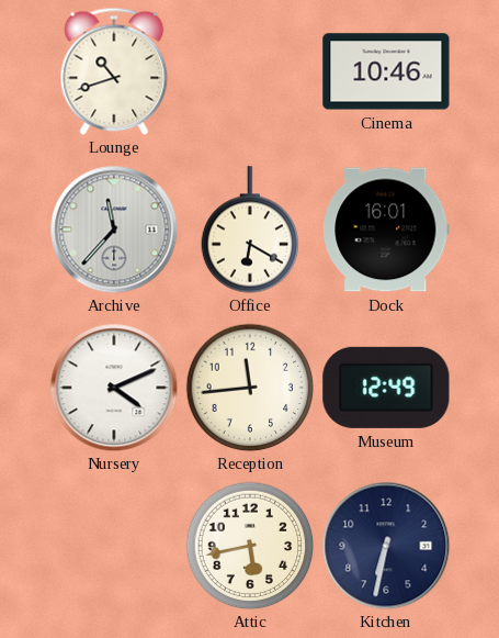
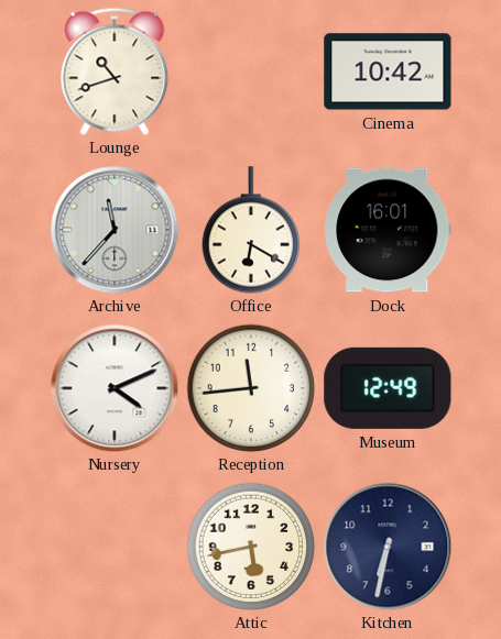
Cinema: 10:46 -> 10:42
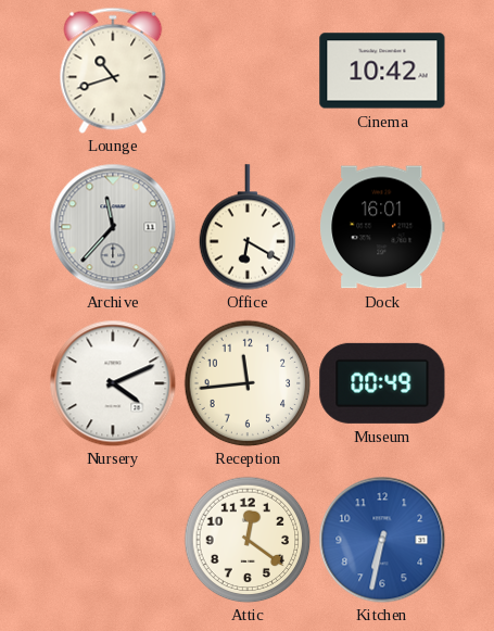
Museum: 12:49 -> 00:49
Attic: 5:43 -> 12:21
Kitchen dial: navy -> blue
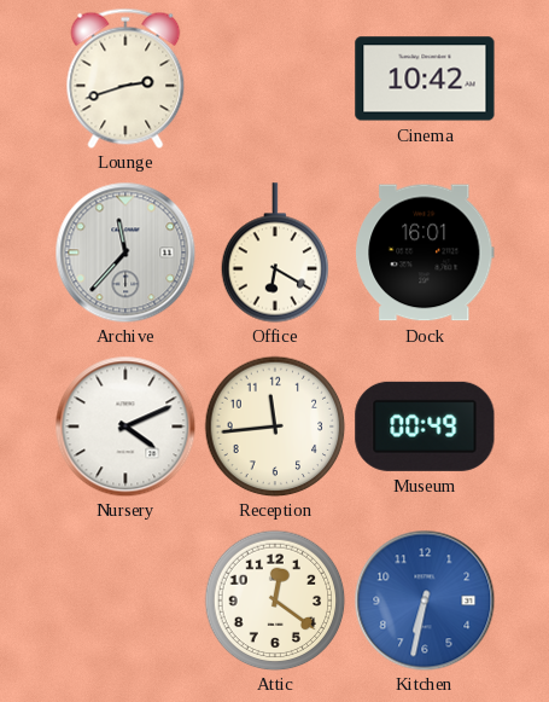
Lounge: 10:42 -> 2:42
